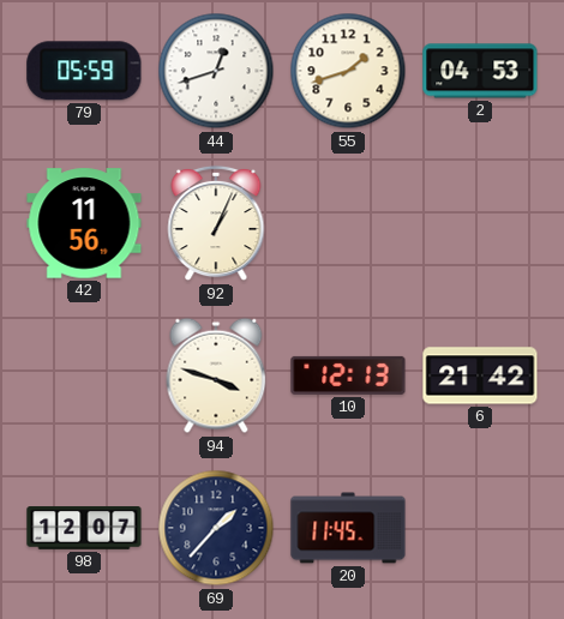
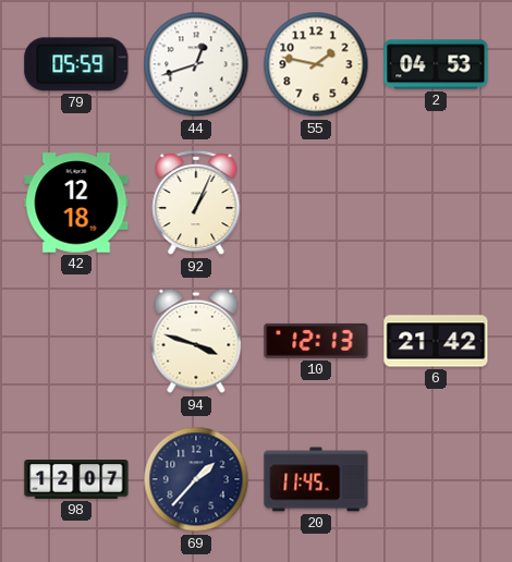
55: 1:42 -> 1:47
42: 11:56 -> 12:18
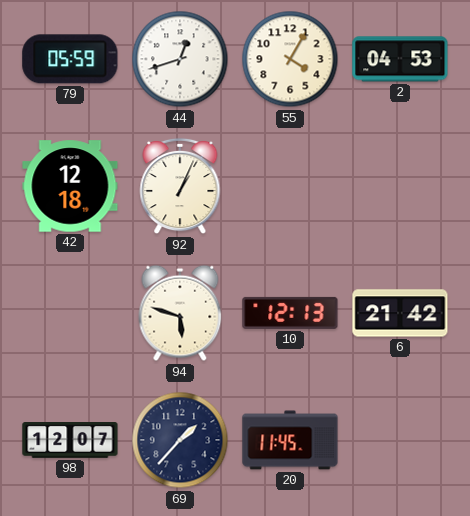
55: 1:47 -> 4:05
94: 3:48 -> 5:48
